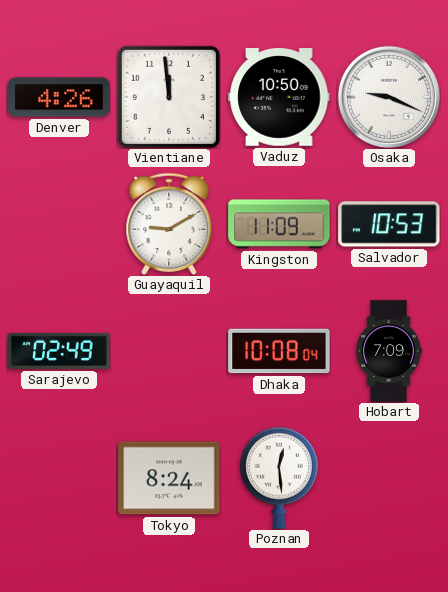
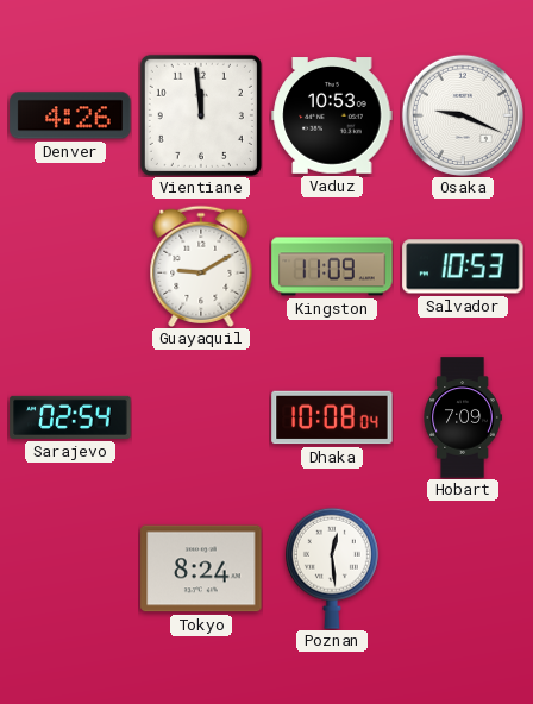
Vaduz: 10:50 -> 10:53
Sarajevo: 02:49 -> 02:54
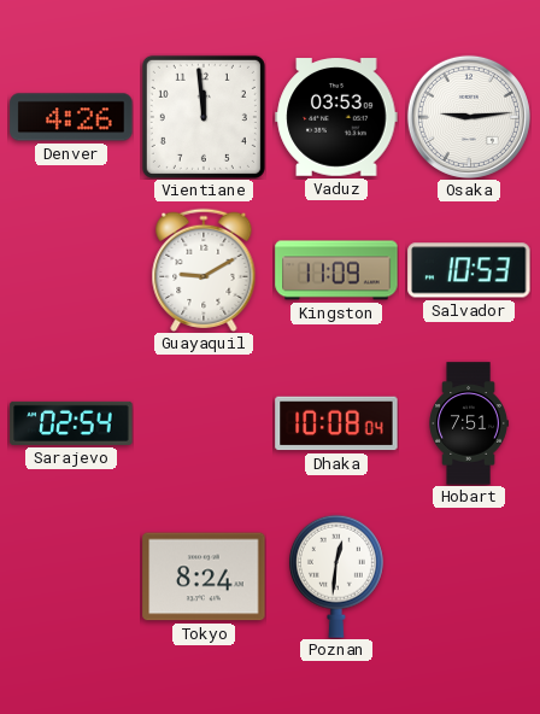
Vaduz: 10:53 -> 03:53
Osaka: 9:19 -> 9:14
Hobart: 7:09 -> 7:51
Poznan: 12:29 -> 12:31
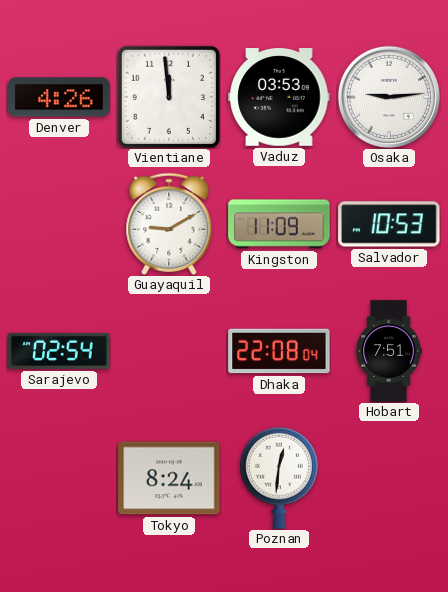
Dhaka: 10:08 -> 22:08
